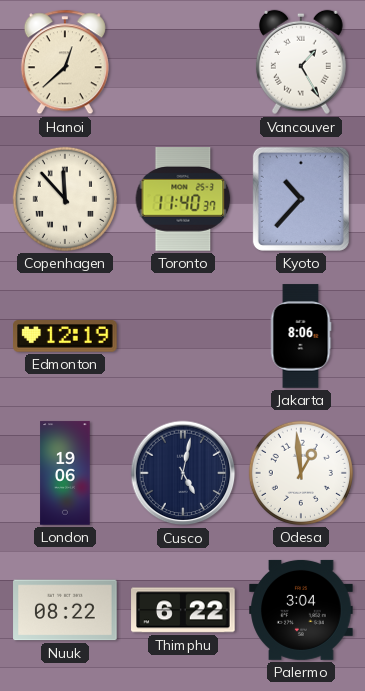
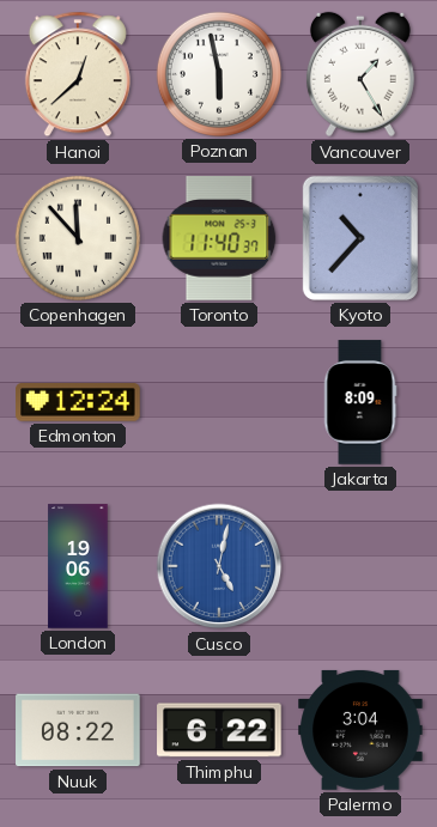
Poznan: none -> 5:58
Edmonton: 12:19 -> 12:24
Jakarta: 8:06 -> 8:09
Cusco dial: navy -> blue
Odesa: 12:59 -> none
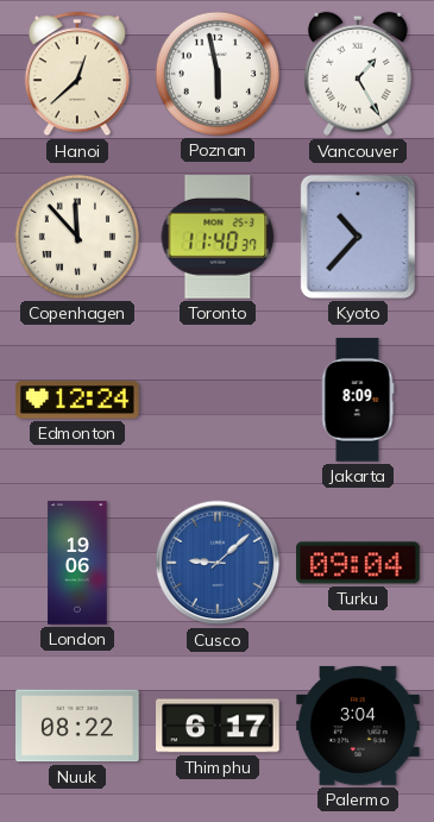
Cusco: 5:02 -> 9:08
Turku: none -> 09:04
Thimphu: 6:22 -> 6:17
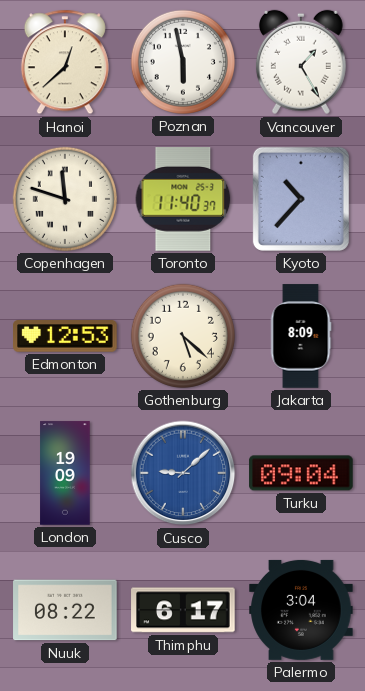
Copenhagen: 11:53 -> 11:48
Edmonton: 12:24 -> 12:53
Gothenburg: none -> 5:22
London: 19:06 -> 19:09
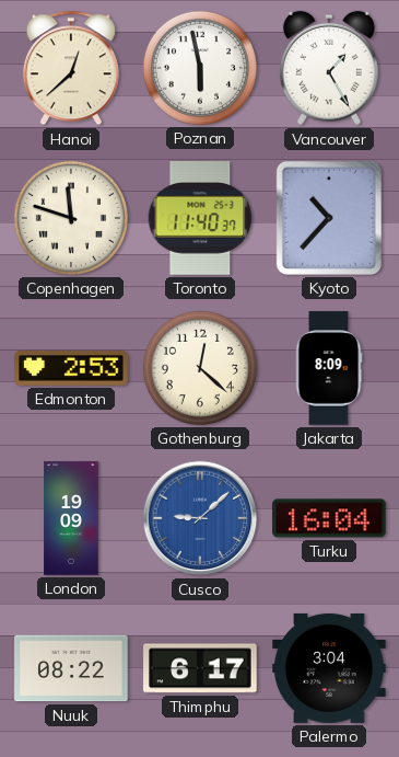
Edmonton: 12:53 -> 2:53
Gothenburg: 5:22 -> 12:22
Turku: 09:04 -> 16:04
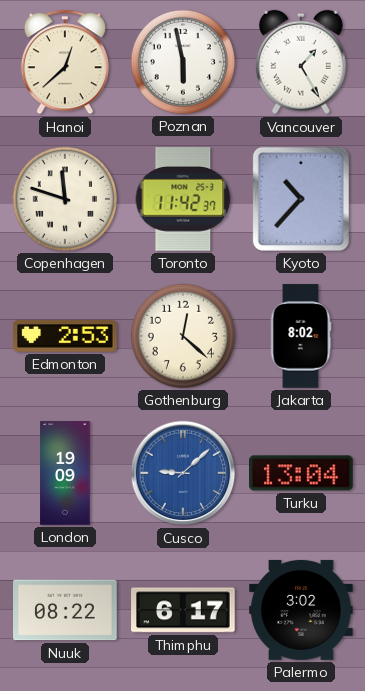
Toronto: 11:40 -> 11:42
Jakarta: 8:09 -> 8:02
Turku: 16:04 -> 13:04
Palermo: 3:04 -> 3:02
